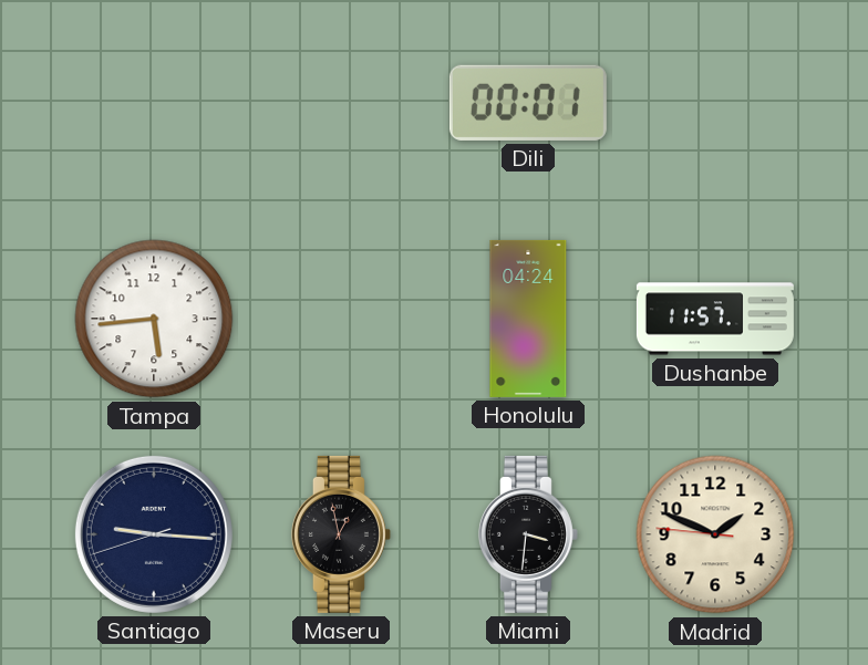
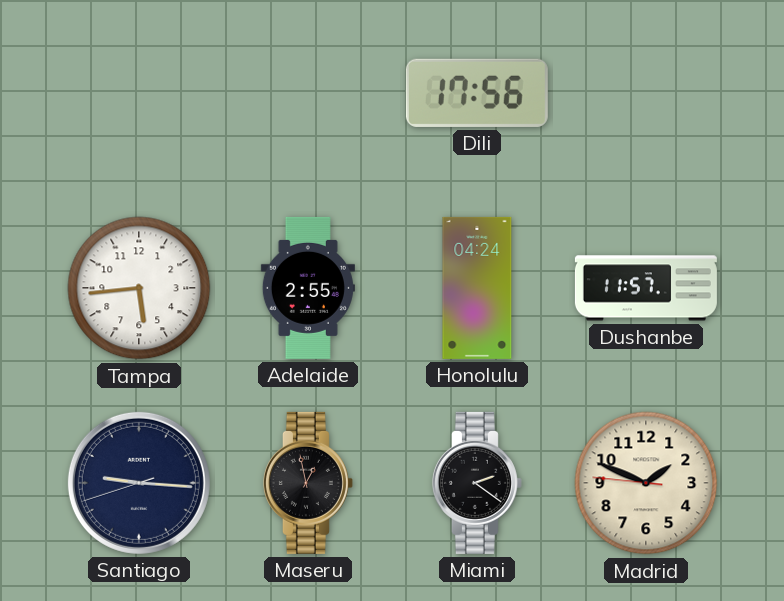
Dili: 00:01 -> 17:56
Adelaide: none -> 2:55
Miami: 3:31 -> 2:21
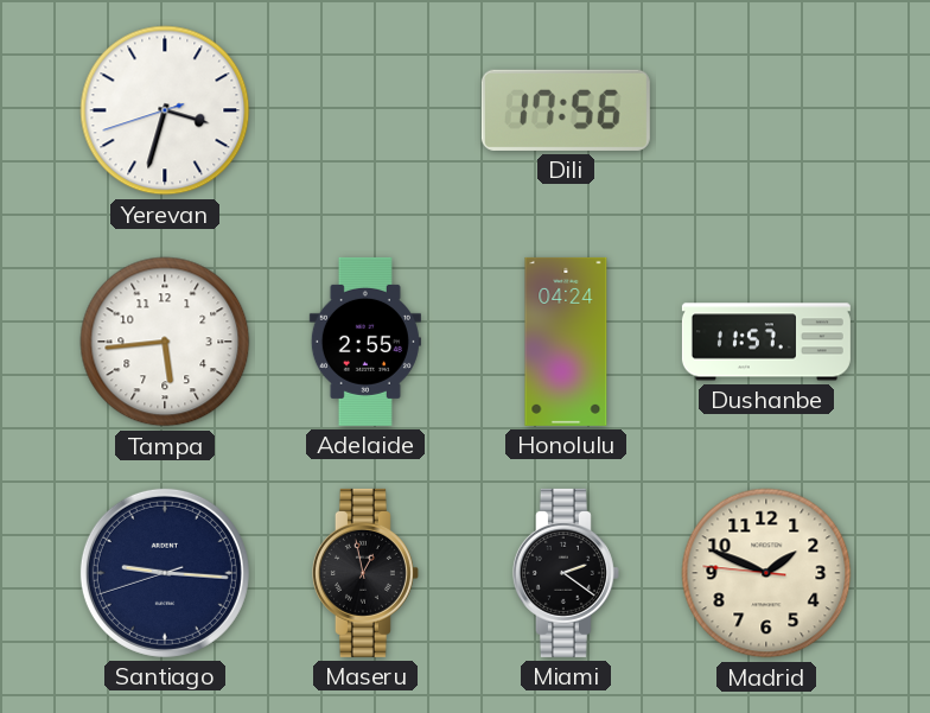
Yerevan: none -> 3:32
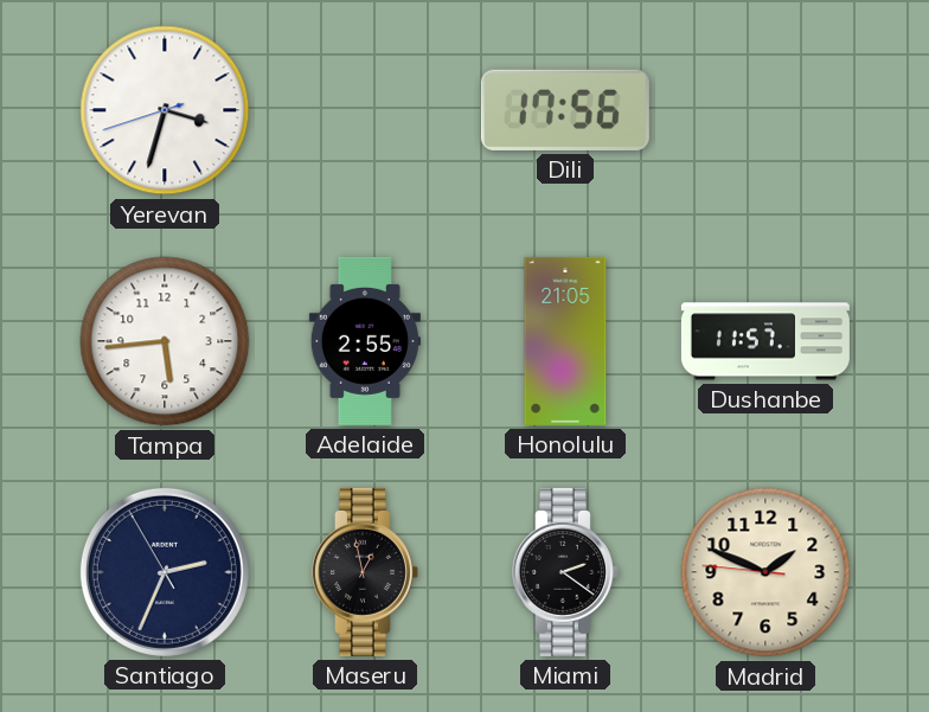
Honolulu: 04:24 -> 21:05
Santiago: 9:15 -> 2:33
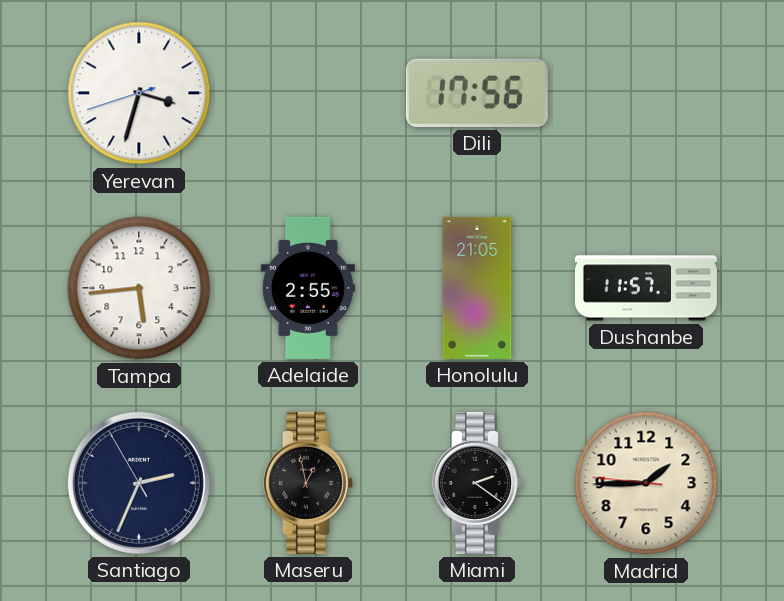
Madrid: 1:48 -> 1:44
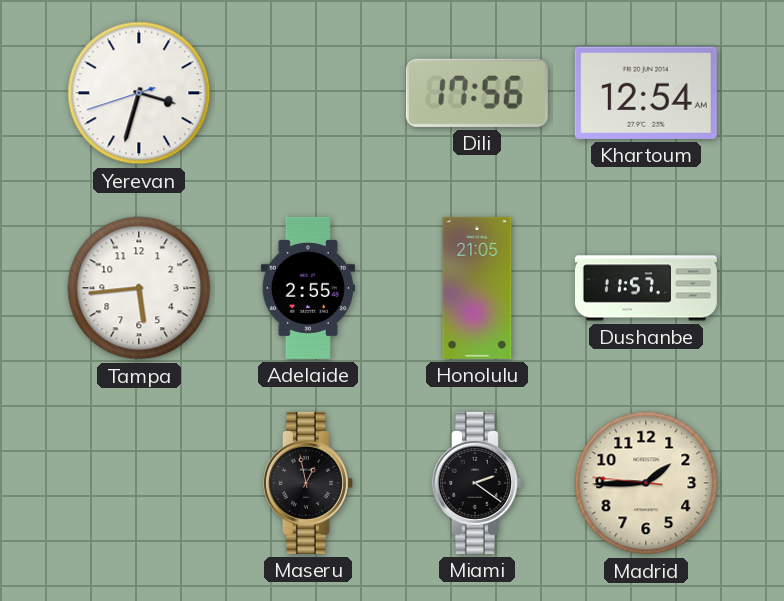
Khartoum: none -> 12:54
Santiago: 2:33 -> none
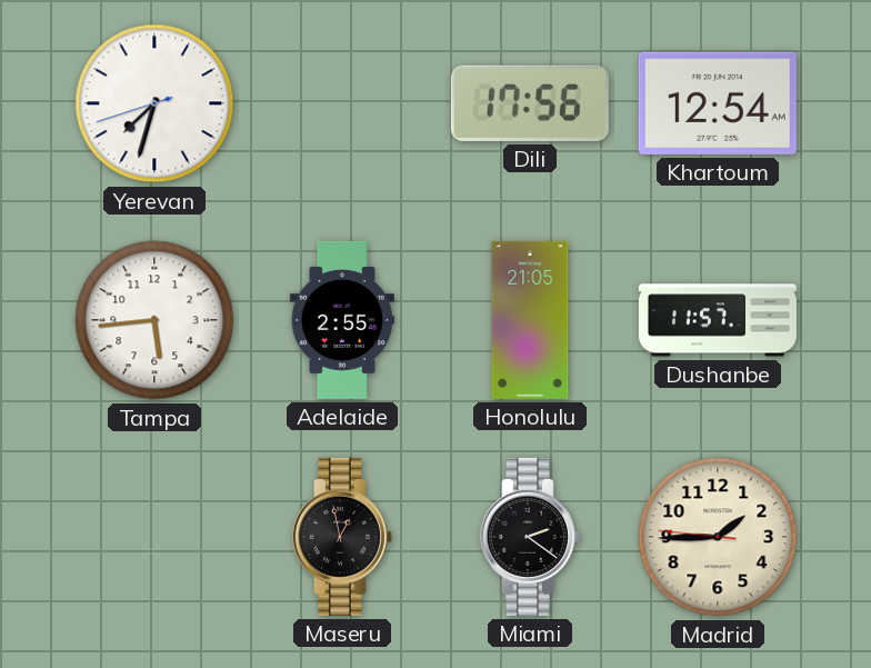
Yerevan: 3:32 -> 7:32
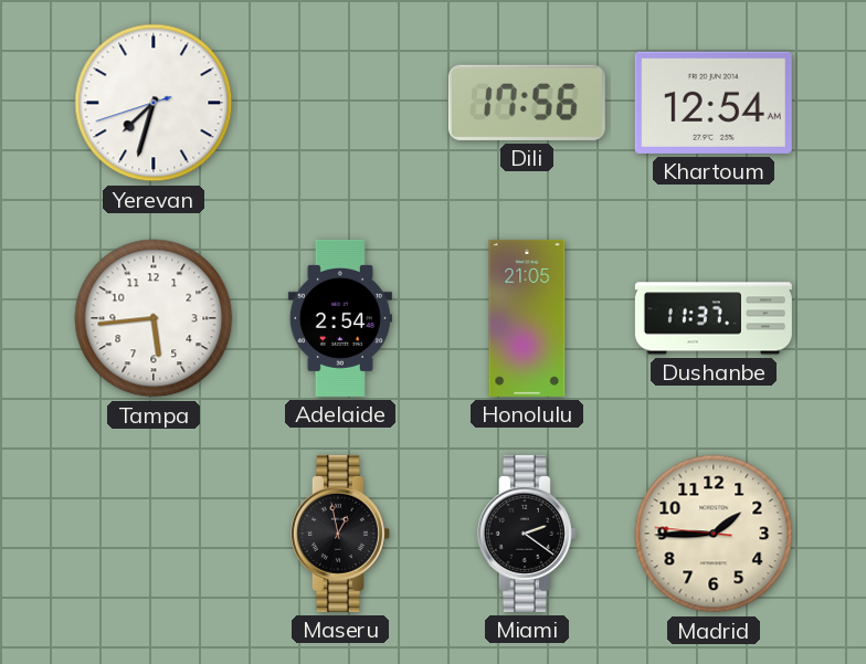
Adelaide: 2:55 -> 2:54
Dushanbe: 11:57 -> 11:37
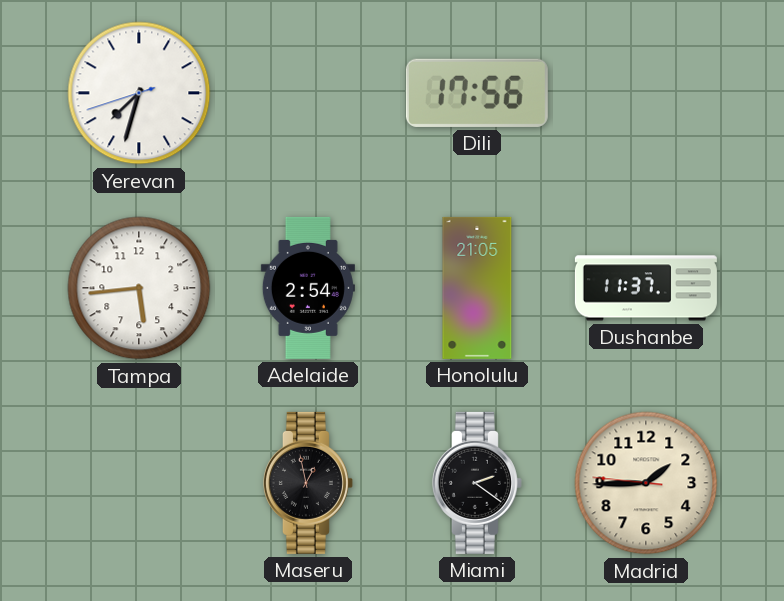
Khartoum: 12:54 -> none
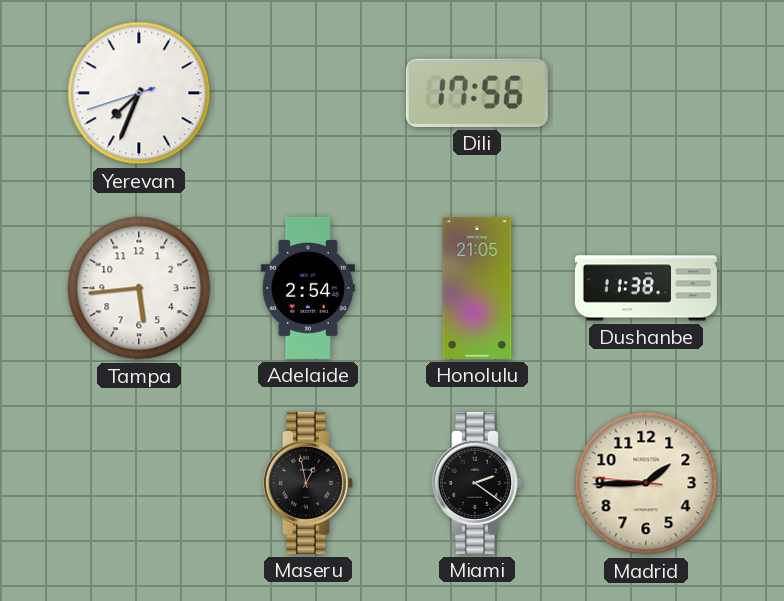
Yerevan: 7:32 -> 7:33
Dushanbe: 11:37 -> 11:38
